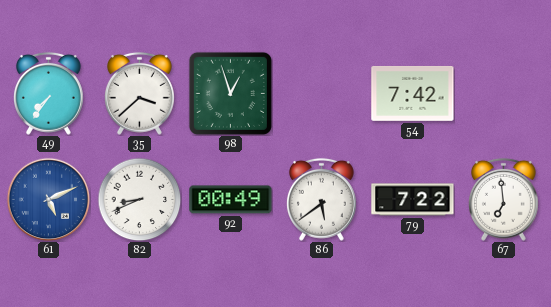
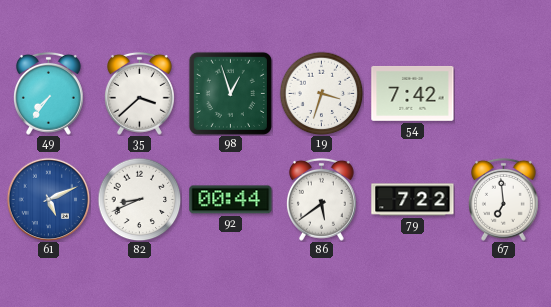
19: none -> 3:33
92: 00:49 -> 00:44
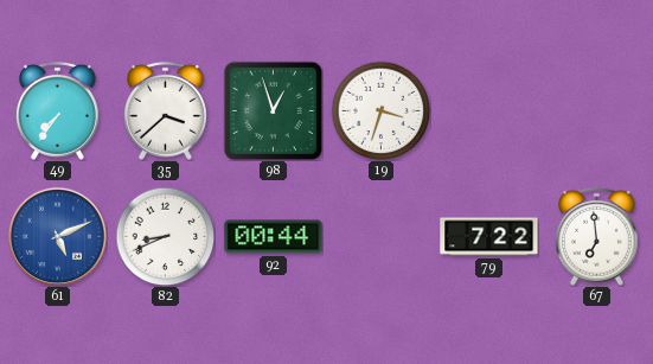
54: 7:42 -> none
86: 5:39 -> none
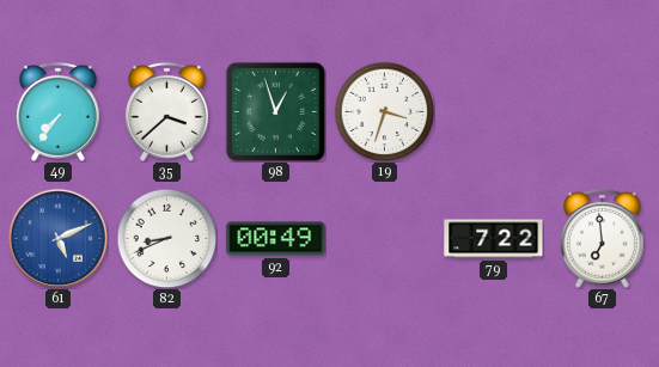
92: 00:44 -> 00:49
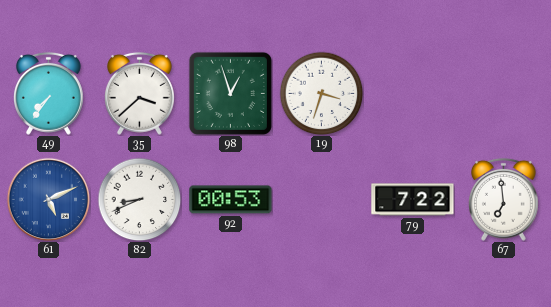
92: 00:49 -> 00:53
